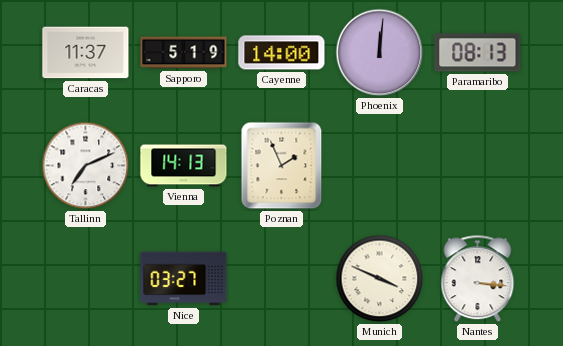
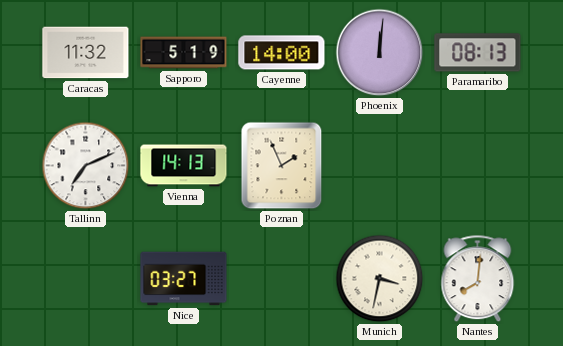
Caracas: 11:37 -> 11:32
Munich: 3:49 -> 3:32
Nantes: 3:16 -> 8:01
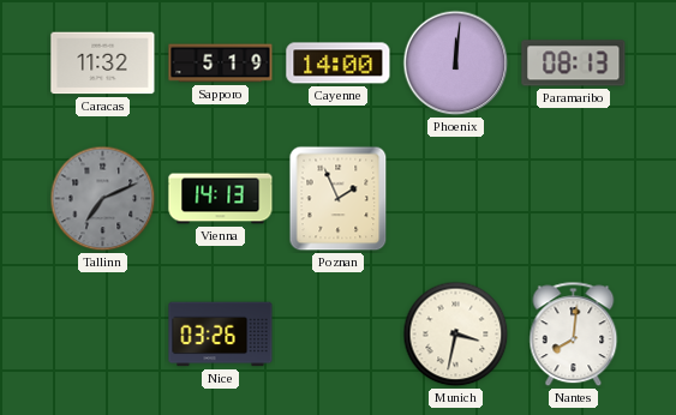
Tallinn dial: white -> grey
Nice: 03:27 -> 03:26
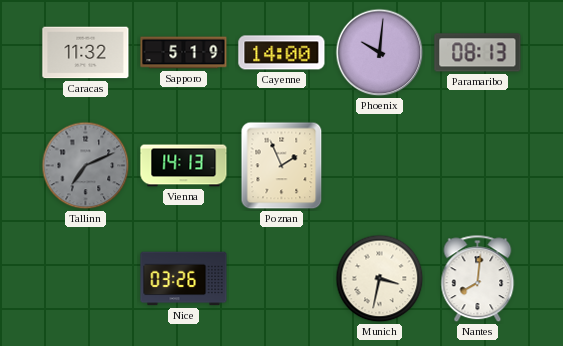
Phoenix: 12:01 -> 10:01
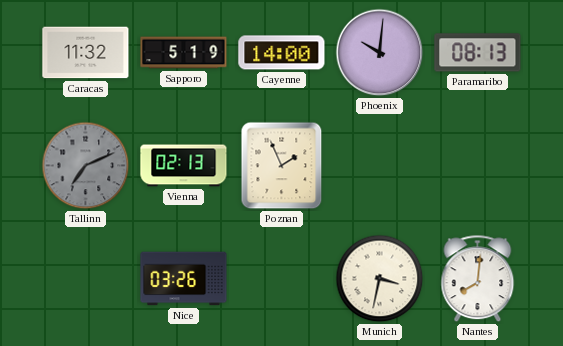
Vienna: 14:13 -> 02:13
